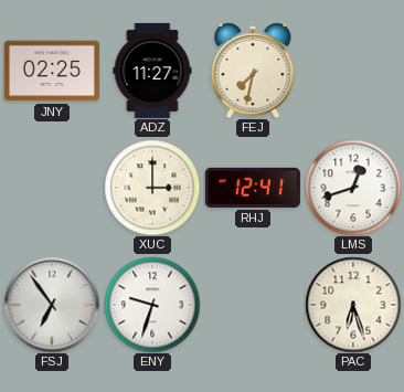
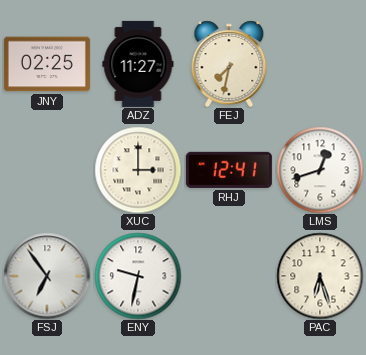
ENY: 9:33 -> 9:32
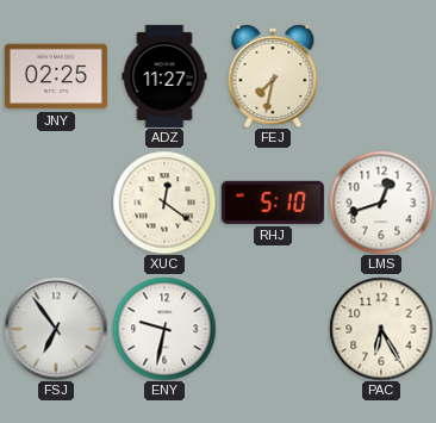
XUC: 3:00 -> 12:21
RHJ: 12:41 -> 5:10
PAC: 6:27 -> 6:25
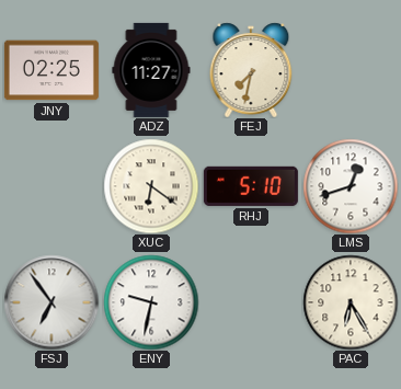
XUC: 12:21 -> 6:21
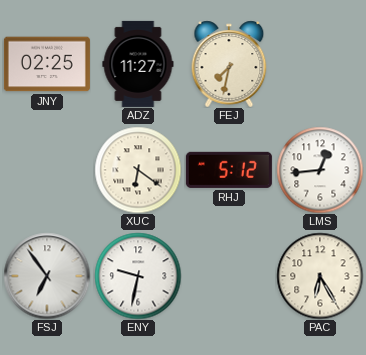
RHJ: 5:10 -> 5:12
LMS: 12:42 -> 12:44
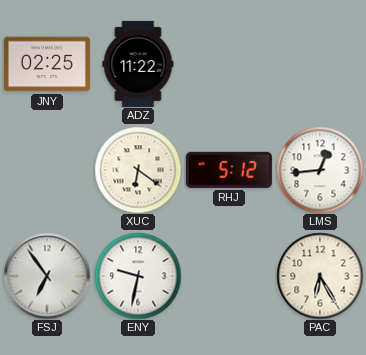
ADZ: 11:27 -> 11:22
FEJ: 7:32 -> none
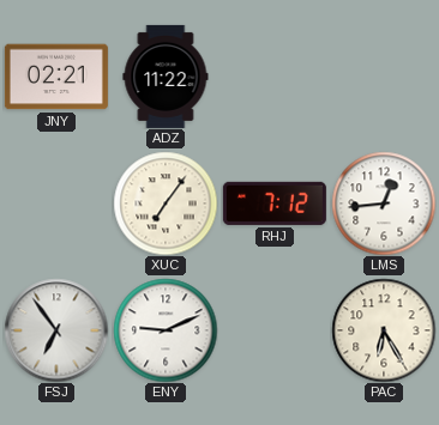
JNY: 02:25 -> 02:21
XUC: 6:21 -> 7:06
RHJ: 5:12 -> 7:12
ENY: 9:32 -> 9:11
